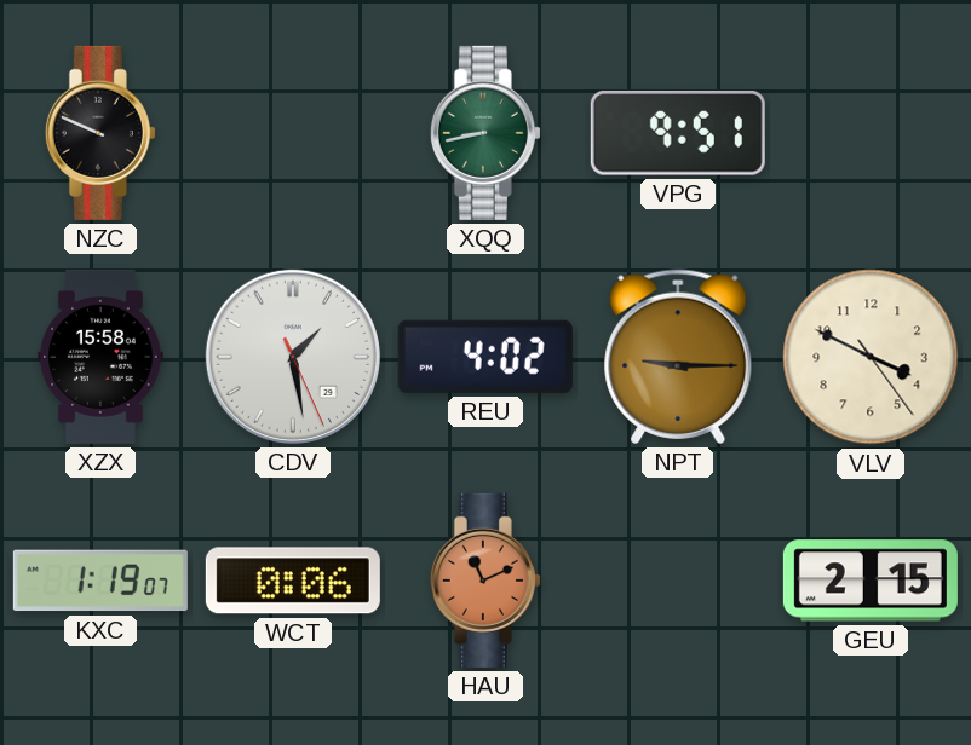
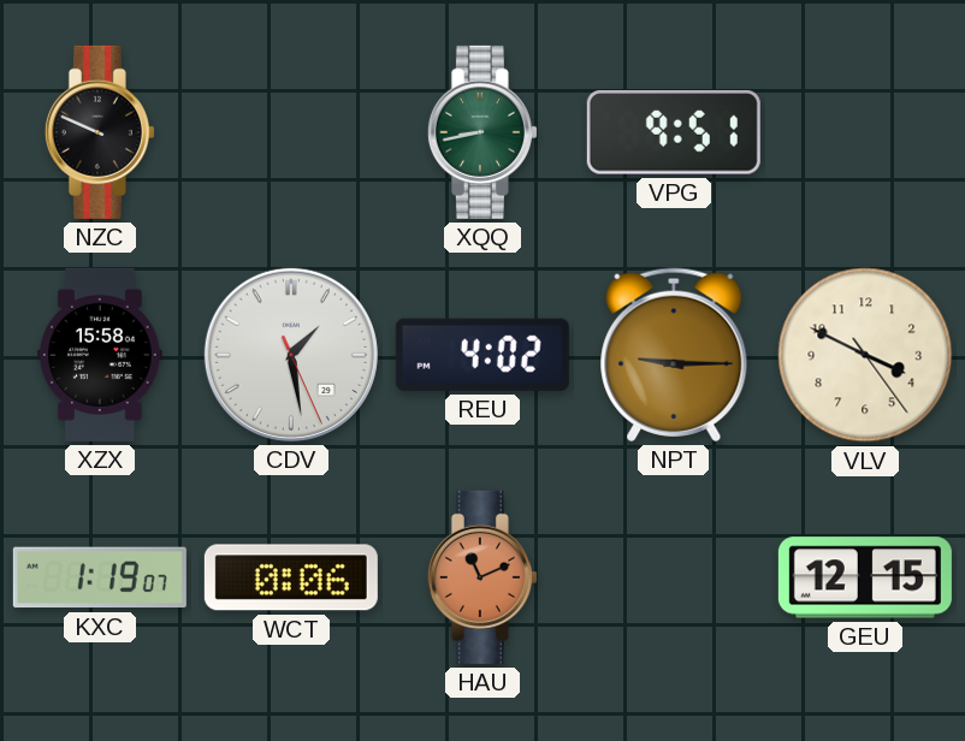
GEU: 2:15 -> 12:15
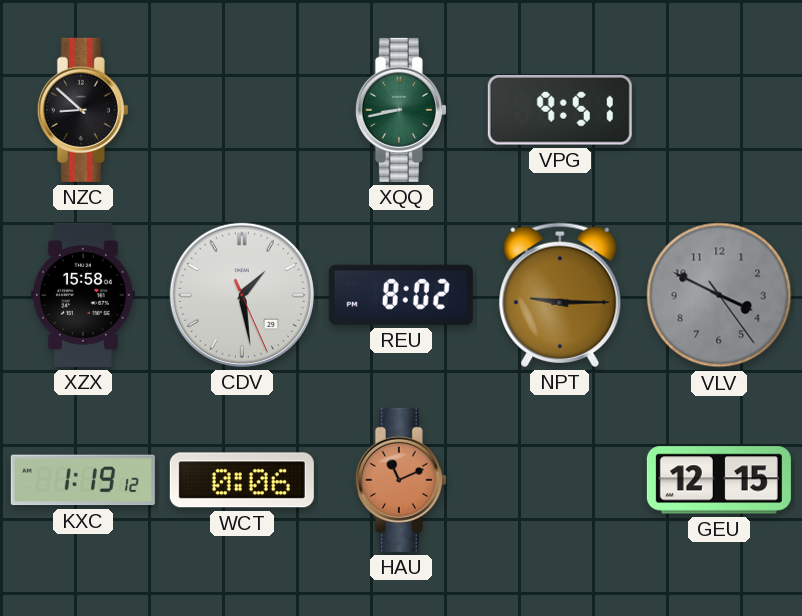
NZC: 9:49 -> 8:52
REU: 4:02 -> 8:02
VLV dial: cream -> grey
KXC: 1:19:07 -> 1:19:12
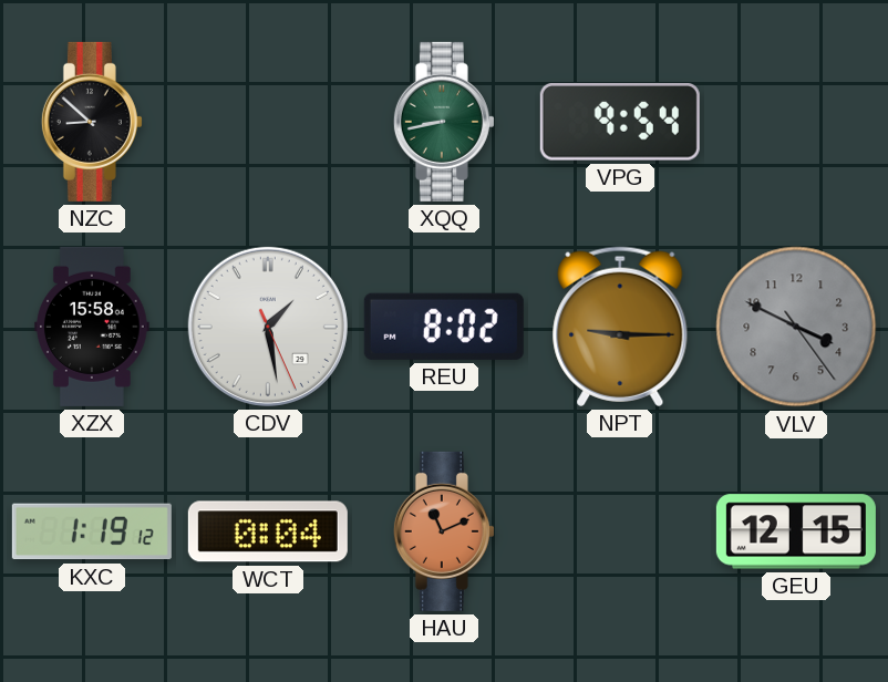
VPG: 9:51 -> 9:54
WCT: 0:06 -> 0:04
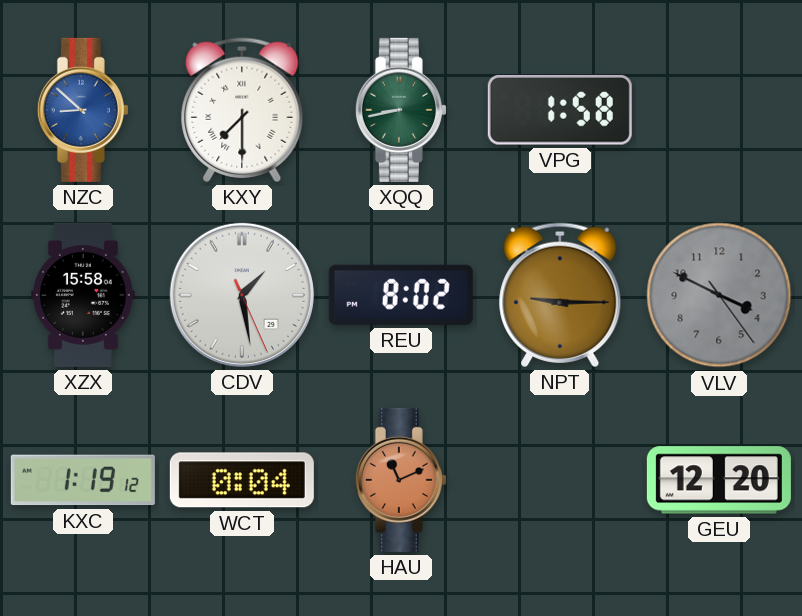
NZC dial: black -> blue
KXY: none -> 7:30
VPG: 9:54 -> 1:58
GEU: 12:15 -> 12:20
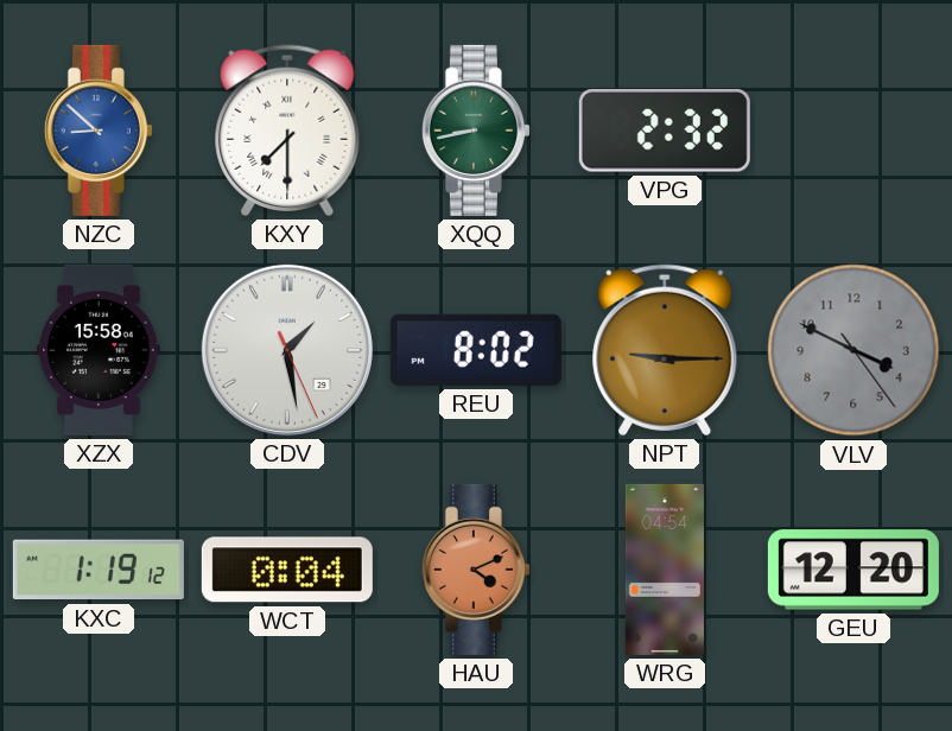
VPG: 1:58 -> 2:32
HAU: 11:11 -> 4:11
WRG: none -> 04:54
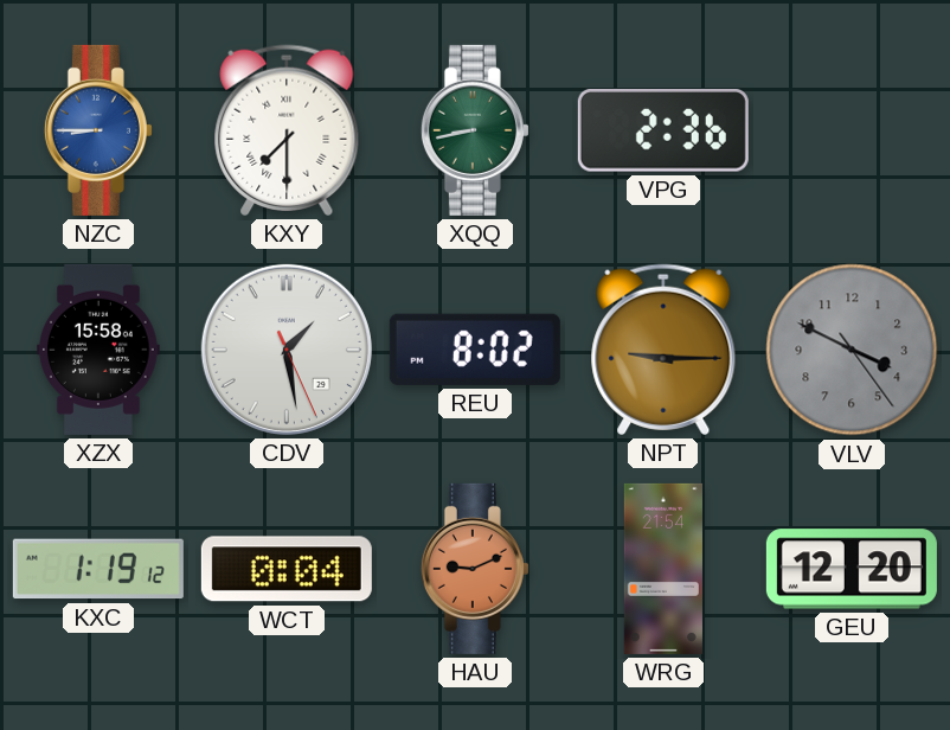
NZC: 8:52 -> 8:45
VPG: 2:32 -> 2:36
HAU: 4:11 -> 9:11
WRG: 04:54 -> 21:54
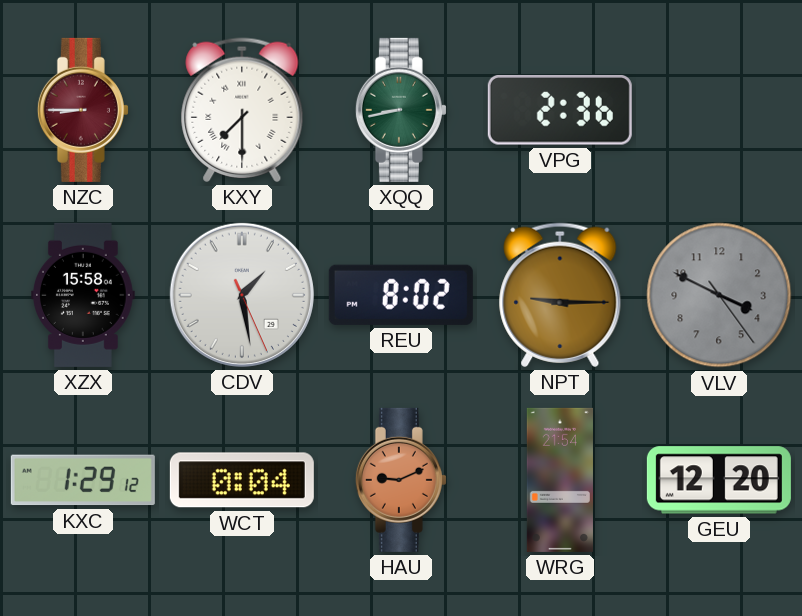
NZC dial: blue -> burgundy
KXC: 1:19 -> 1:29
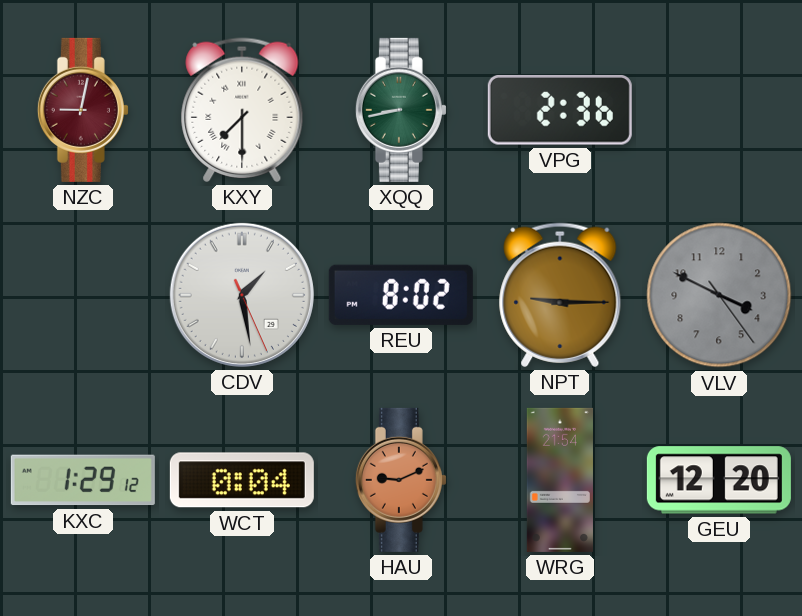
NZC: 8:45 -> 9:02
XZX: 15:58 -> none
